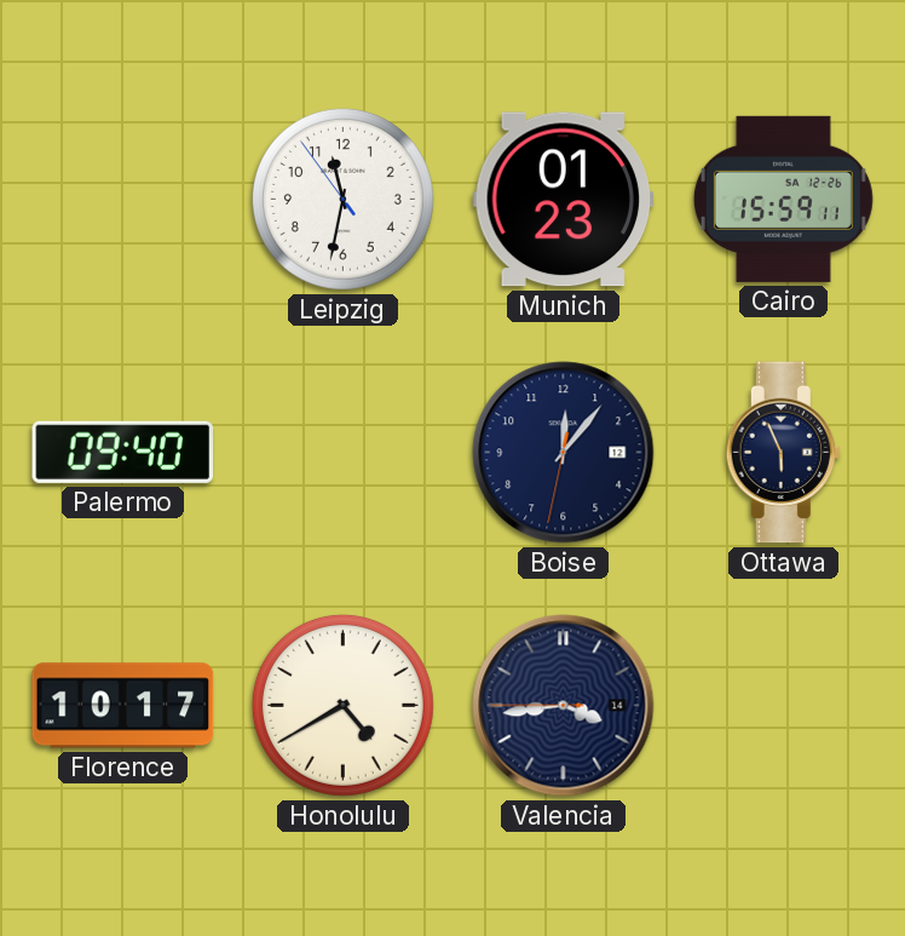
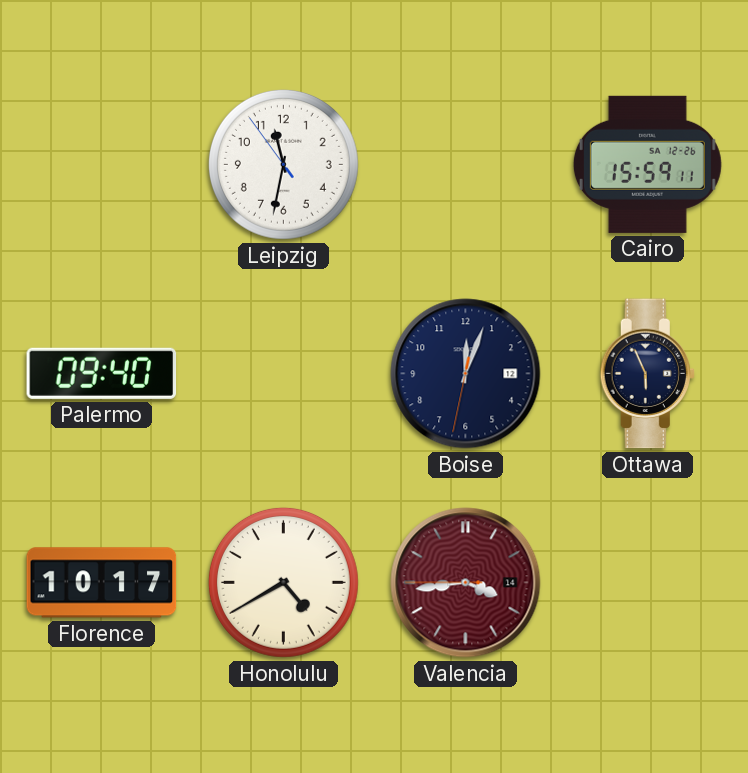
Munich: 01:23 -> none
Boise: 12:06 -> 12:03
Valencia dial: navy -> burgundy
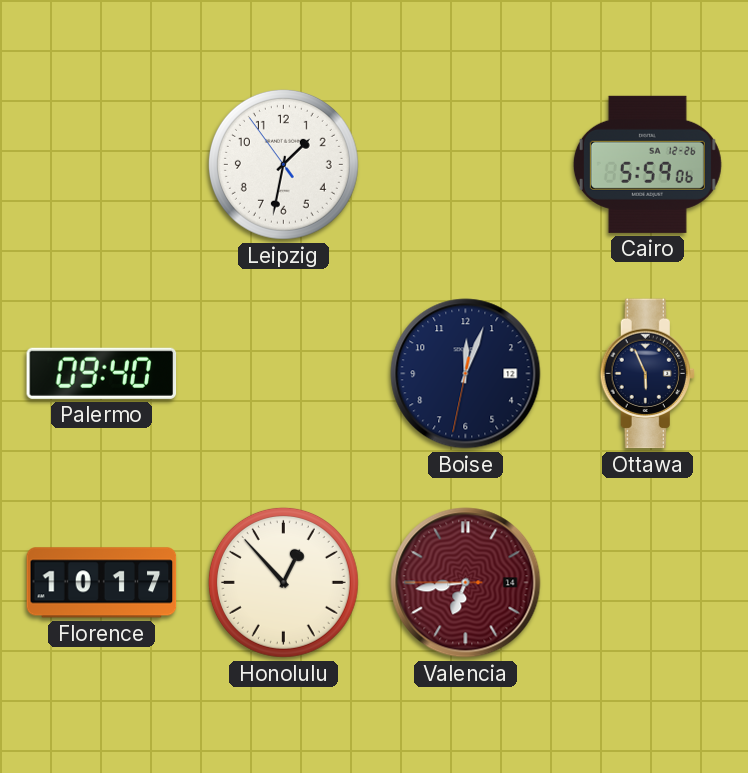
Leipzig: 11:31 -> 1:31
Cairo: 15:59 -> 5:59
Honolulu: 4:40 -> 12:53
Valencia: 3:43 -> 6:43
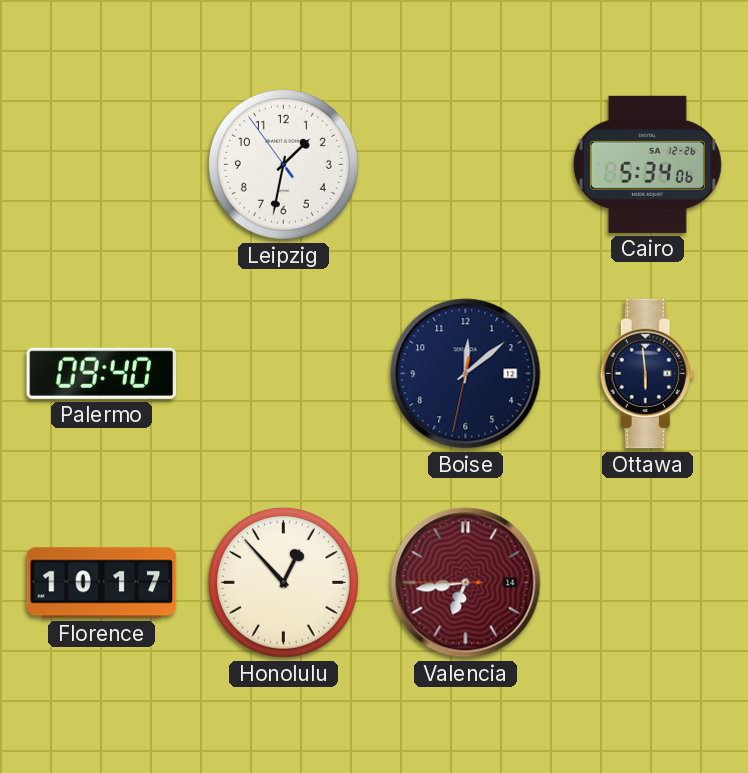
Cairo: 5:59 -> 5:34
Boise: 12:03 -> 12:08
Ottawa: 5:56 -> 5:59
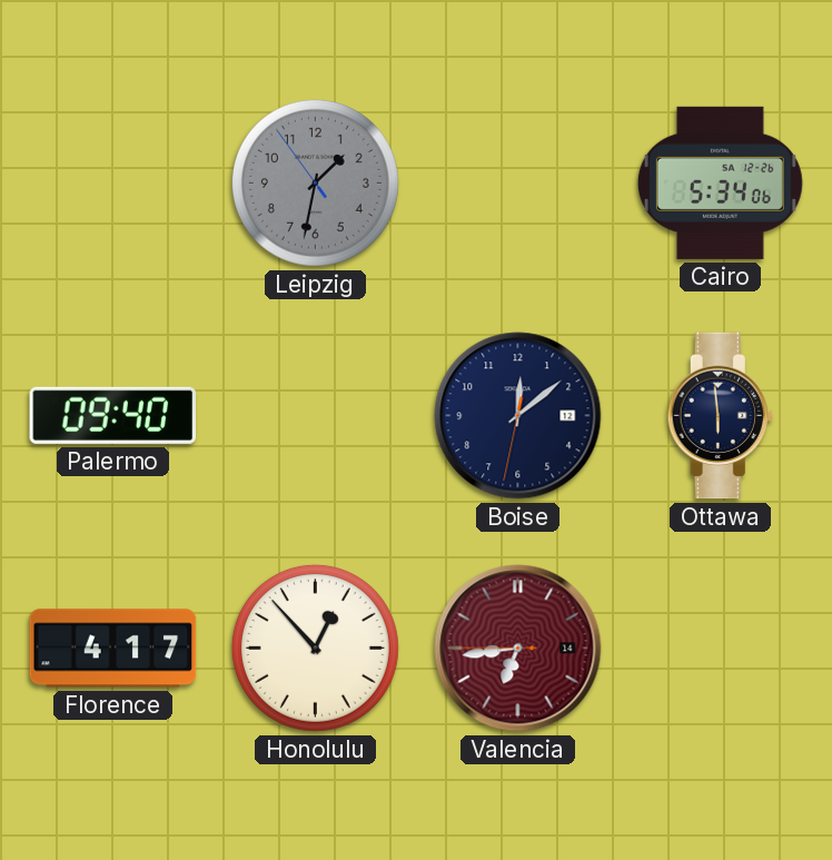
Leipzig dial: white -> grey
Florence: 10:17 -> 4:17
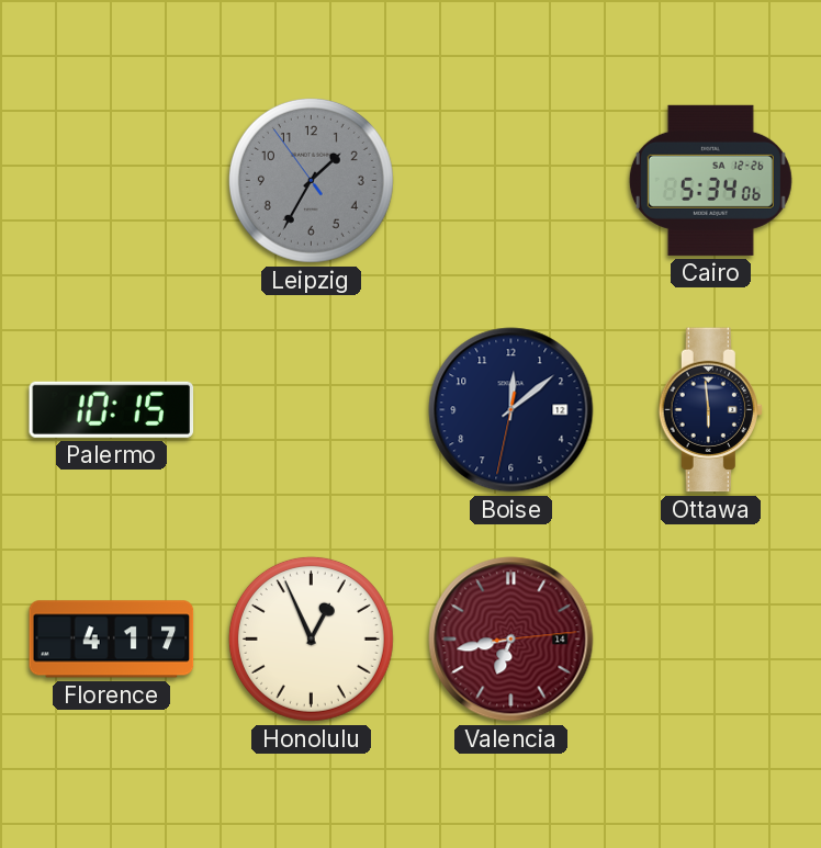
Leipzig: 1:31 -> 1:34
Palermo: 09:40 -> 10:15
Honolulu: 12:53 -> 12:56
Valencia: 6:43:45 -> 6:43:14
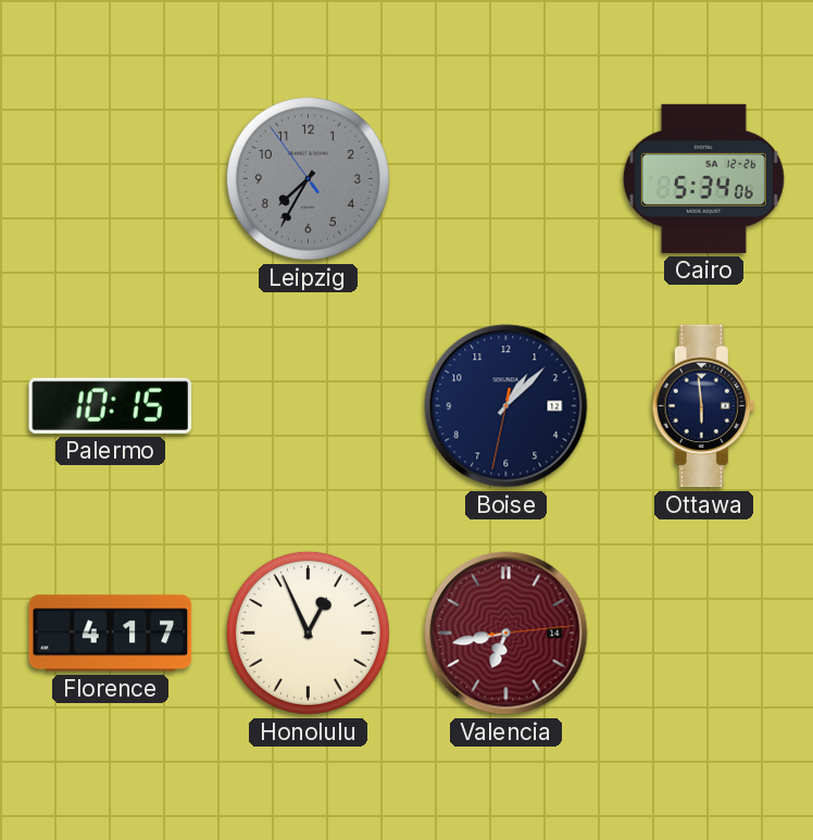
Leipzig: 1:34 -> 7:34
Boise: 12:08 -> 1:07
